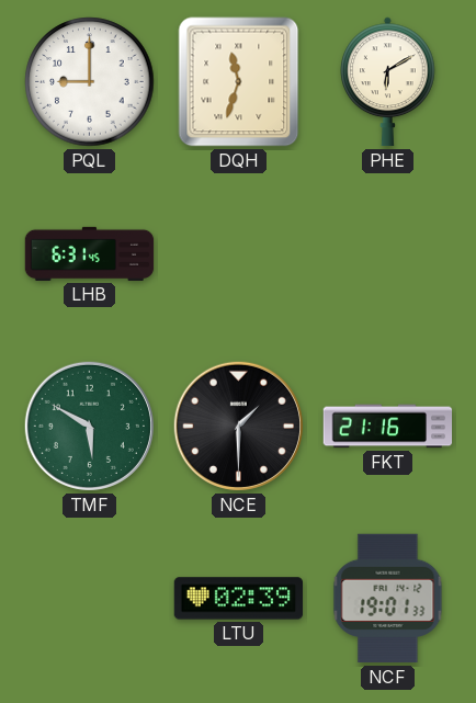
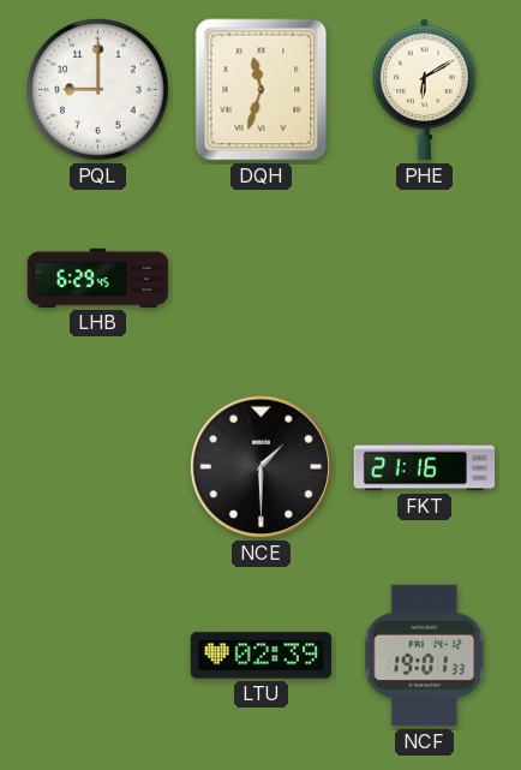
LHB: 6:31 -> 6:29
TMF: 5:50 -> none
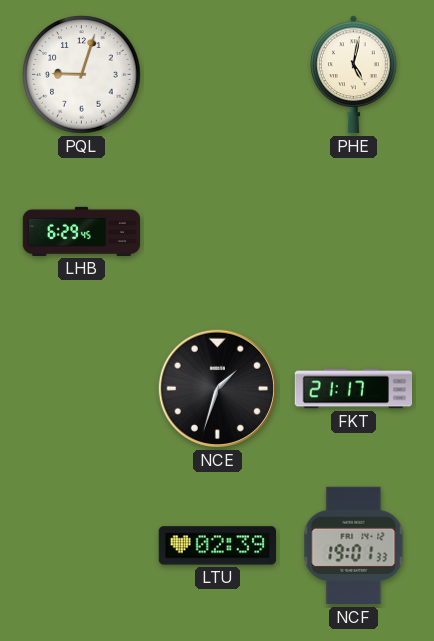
PQL: 9:00 -> 9:03
DQH: 11:33 -> none
PHE: 6:10 -> 5:02
NCE: 1:30 -> 1:33
FKT: 21:16 -> 21:17
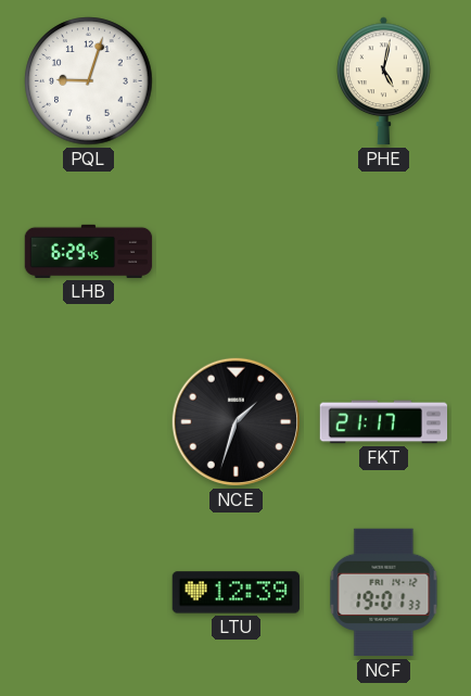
LTU: 02:39 -> 12:39
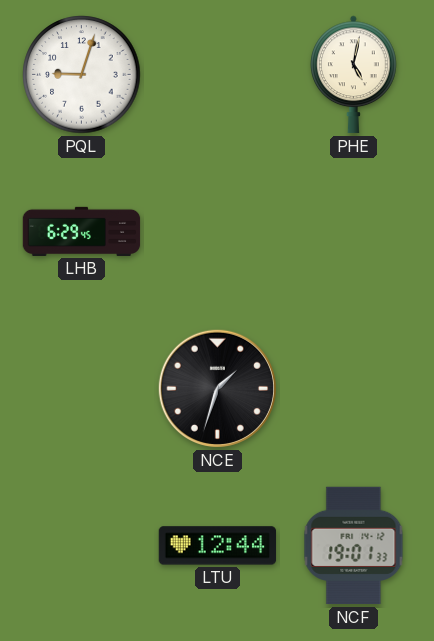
FKT: 21:17 -> none
LTU: 12:39 -> 12:44
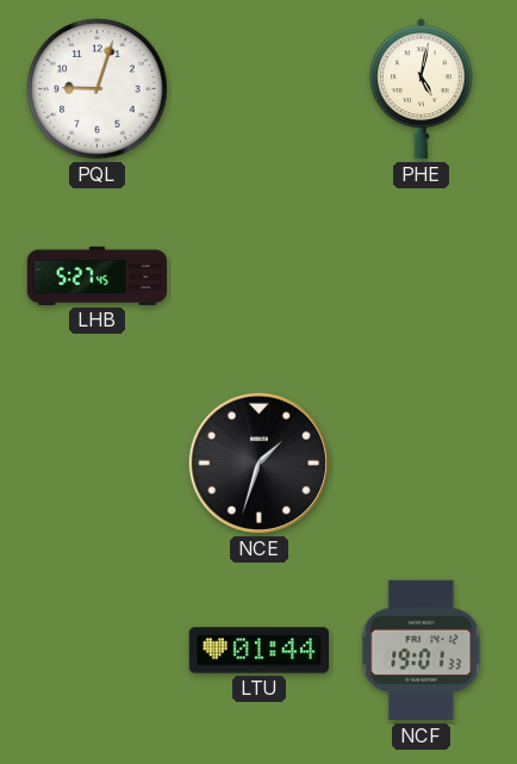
LHB: 6:29 -> 5:27
LTU: 12:44 -> 01:44
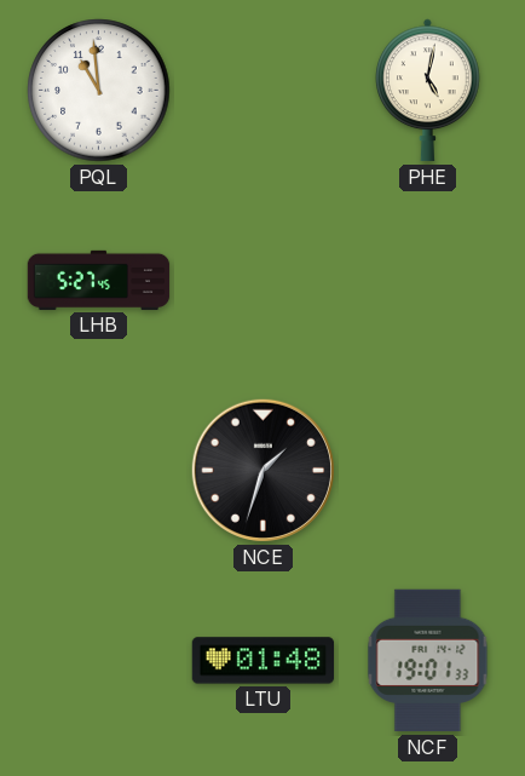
PQL: 9:03 -> 10:59
LTU: 01:44 -> 01:48
